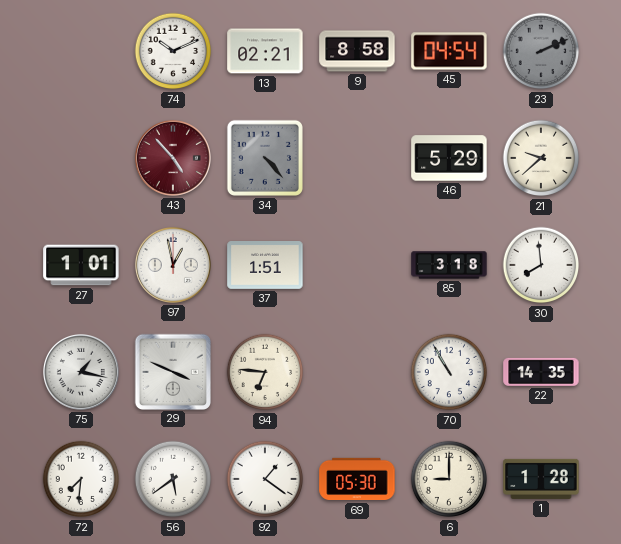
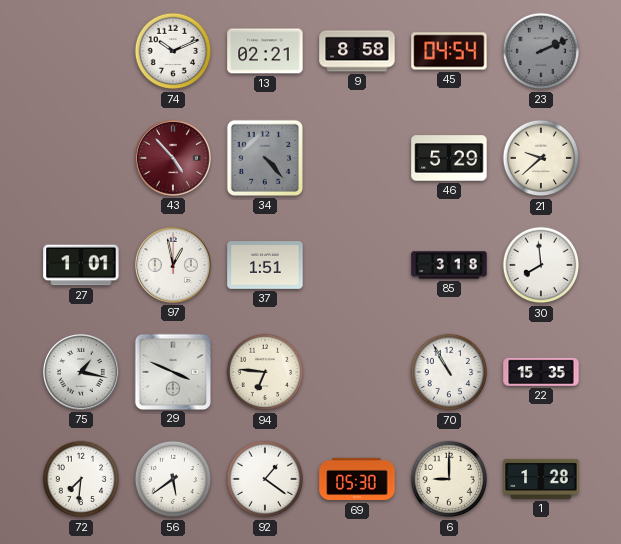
22: 14:35 -> 15:35
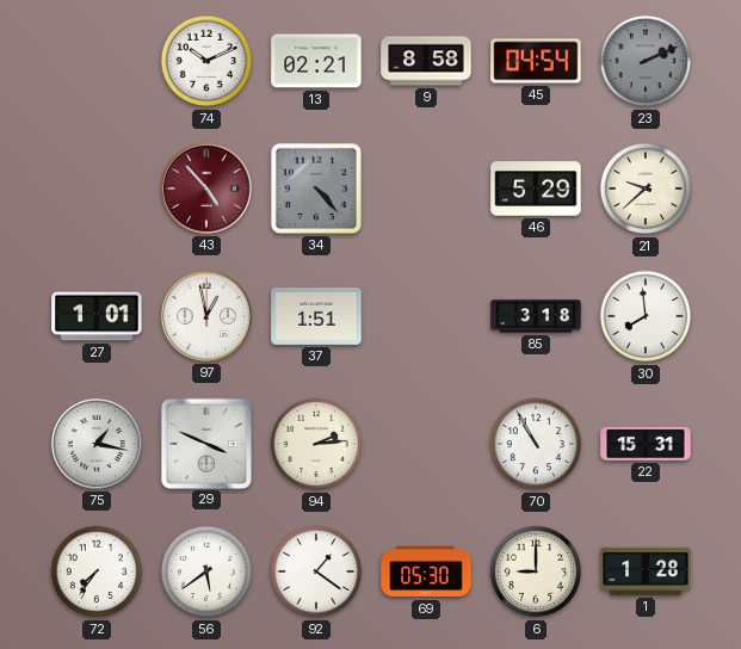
94: 6:46 -> 2:14
22: 15:35 -> 15:31
72: 7:31 -> 7:36
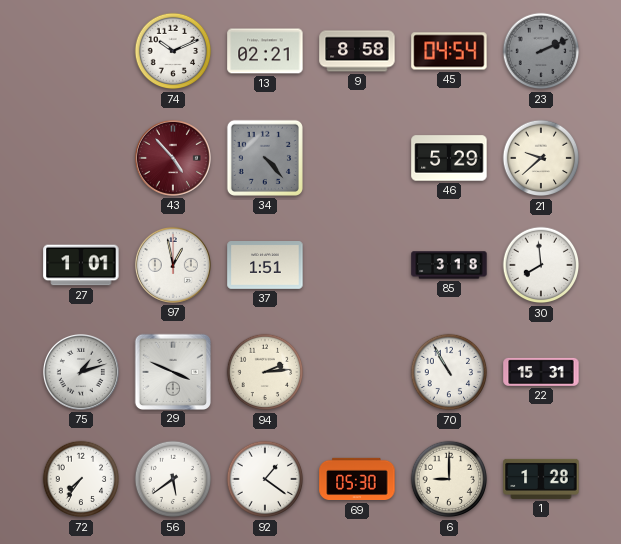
75: 1:17 -> 1:12
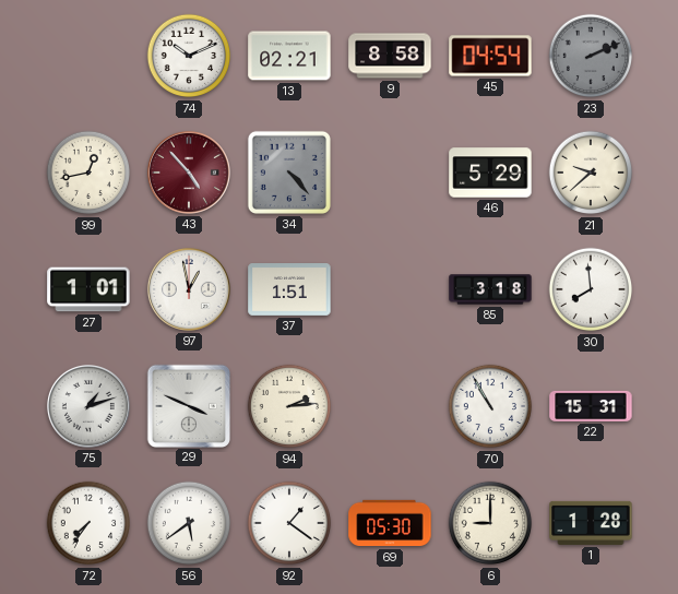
99: none -> 12:43
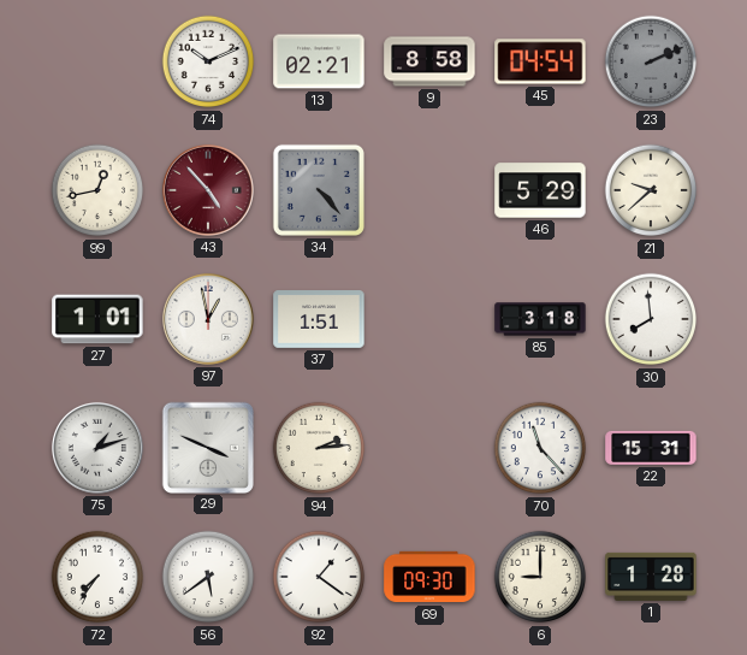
70: 10:55 -> 11:23
69: 05:30 -> 09:30
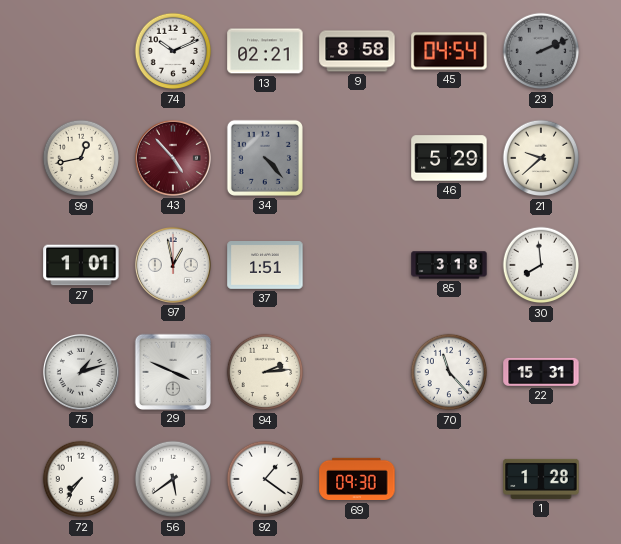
6: 9:00 -> none
